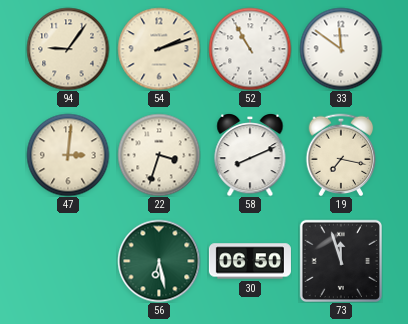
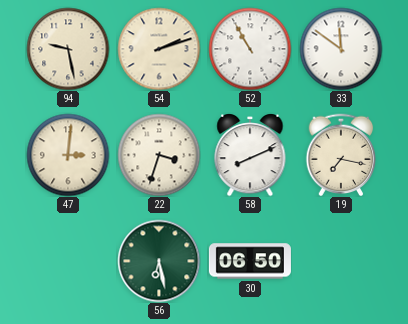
94: 9:06 -> 9:28
73: 11:57 -> none
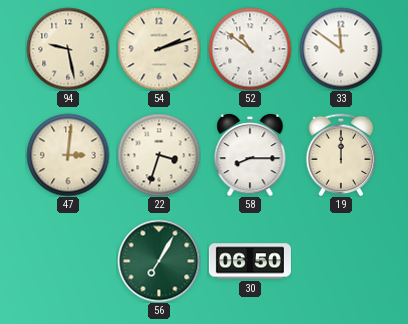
52: 10:55 -> 10:51
58: 8:11 -> 8:15
19: 7:17 -> 12:00
56: 6:28 -> 7:05
